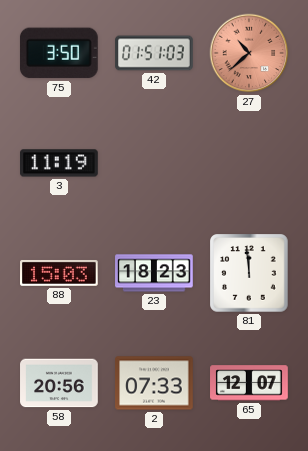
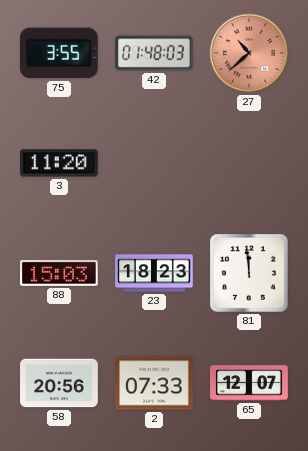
75: 3:50 -> 3:55
42: 01:51 -> 01:48
3: 11:19 -> 11:20
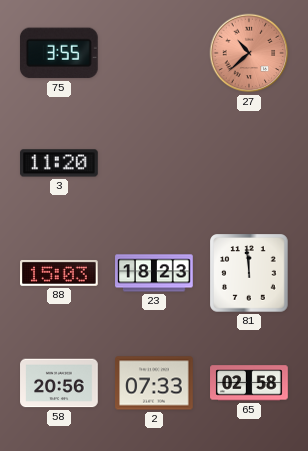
42: 01:48 -> none
65: 12:07 -> 02:58
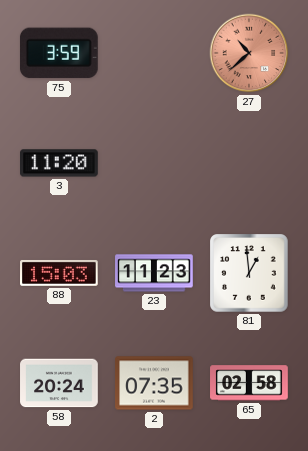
75: 3:55 -> 3:59
23: 18:23 -> 11:23
81: 11:59 -> 12:59
58: 20:56 -> 20:24
2: 07:33 -> 07:35
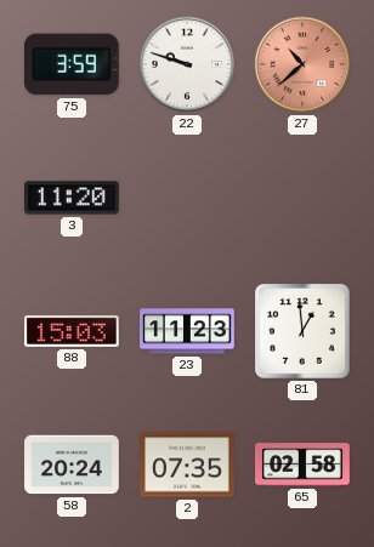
22: none -> 9:48
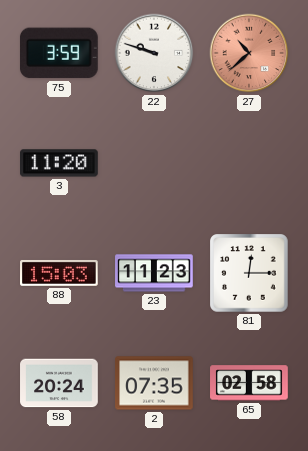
81: 12:59 -> 12:15
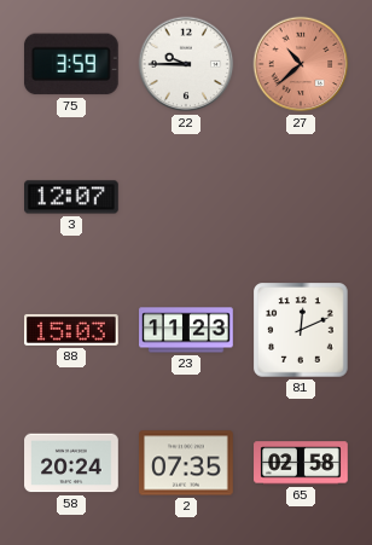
22: 9:48 -> 9:45
3: 11:20 -> 12:07
81: 12:15 -> 12:11
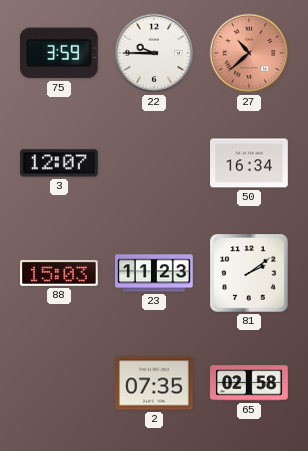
50: none -> 16:34
81: 12:11 -> 2:09
58: 20:24 -> none
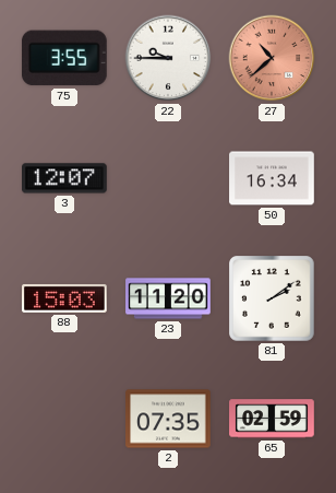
75: 3:59 -> 3:55
23: 11:23 -> 11:20
65: 02:58 -> 02:59
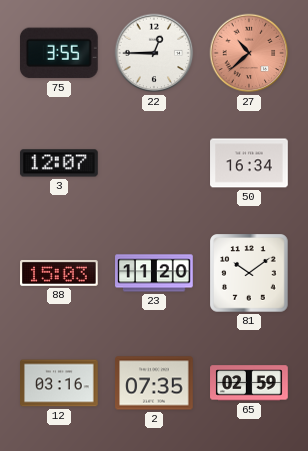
22: 9:45 -> 12:45
81: 2:09 -> 10:09
12: none -> 03:16
